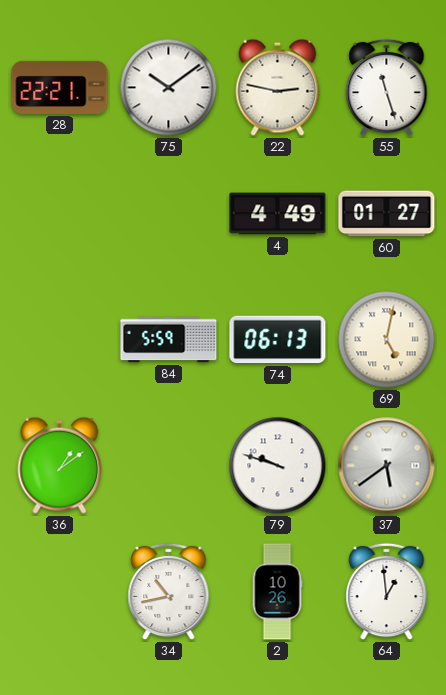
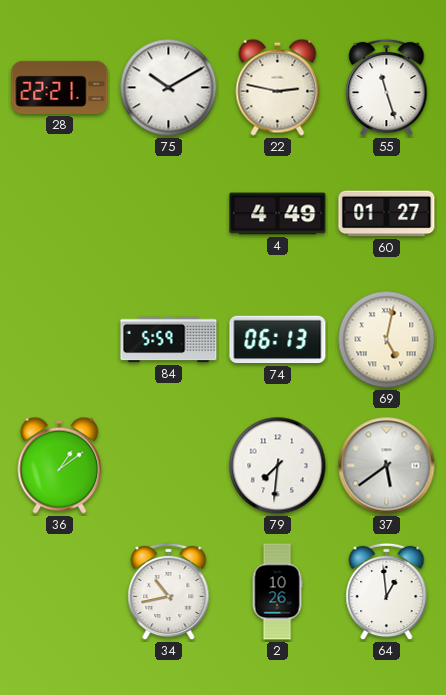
75: 10:09 -> 10:10
79: 9:48 -> 7:31
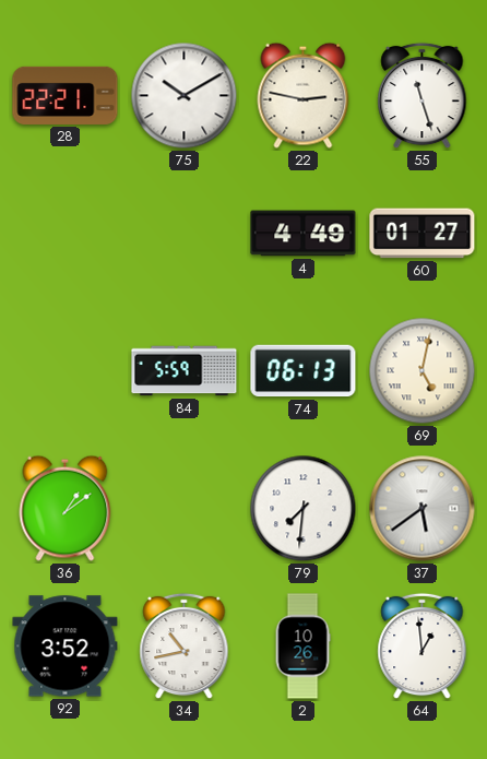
92: none -> 3:52
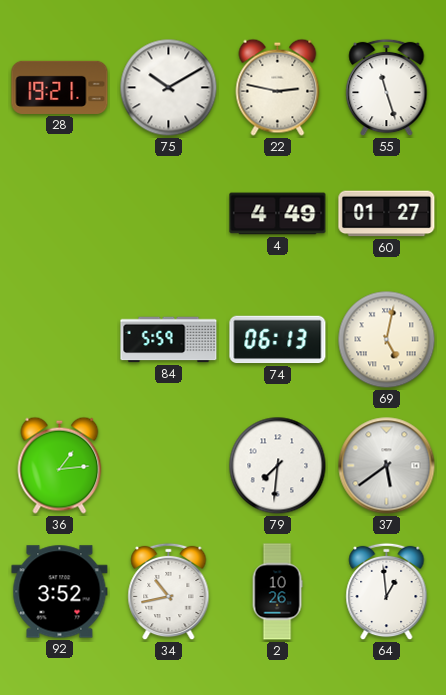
28: 22:21 -> 19:21
36: 1:09 -> 1:14
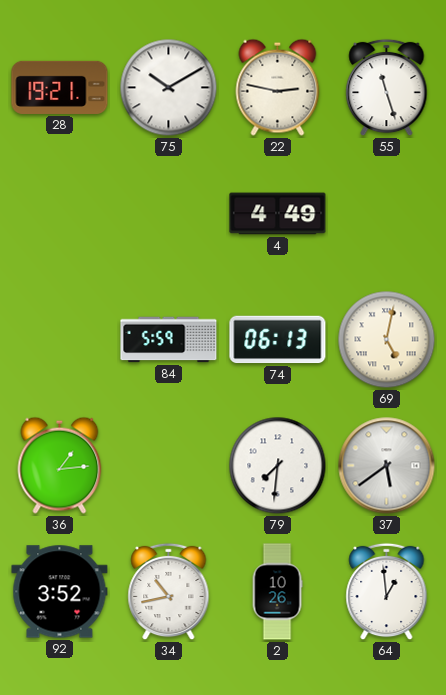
60: 01:27 -> none
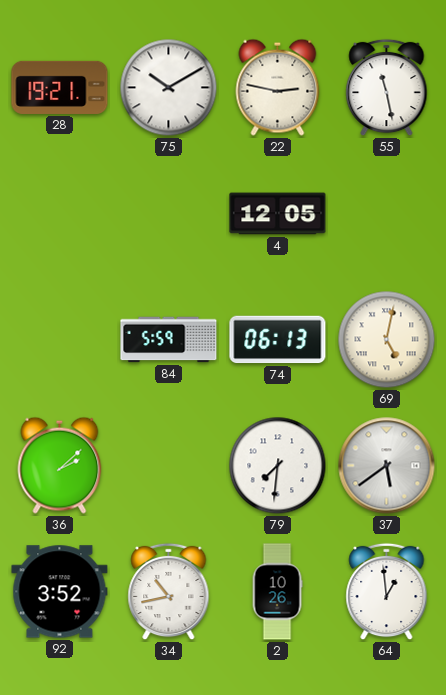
55: 11:27 -> 11:28
4: 4:49 -> 12:05
36: 1:14 -> 2:08
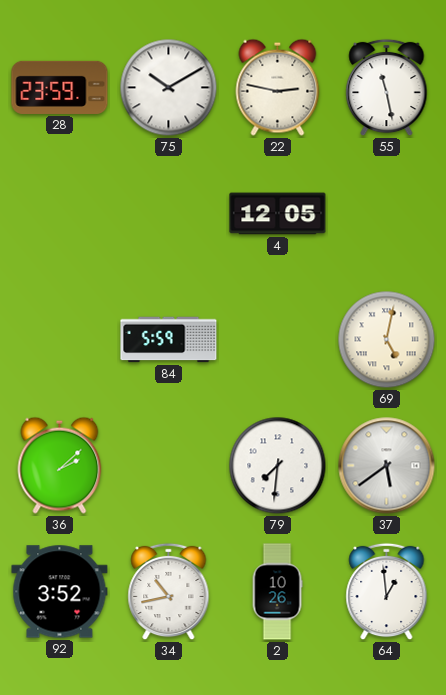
28: 19:21 -> 23:59
74: 06:13 -> none
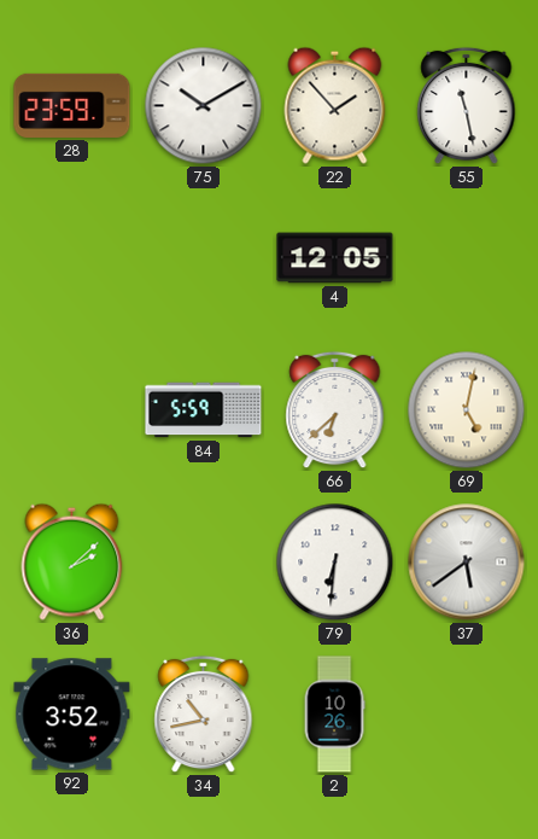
22: 2:47 -> 1:53
66: none -> 6:38
79: 7:31 -> 6:31
64: 12:59 -> none
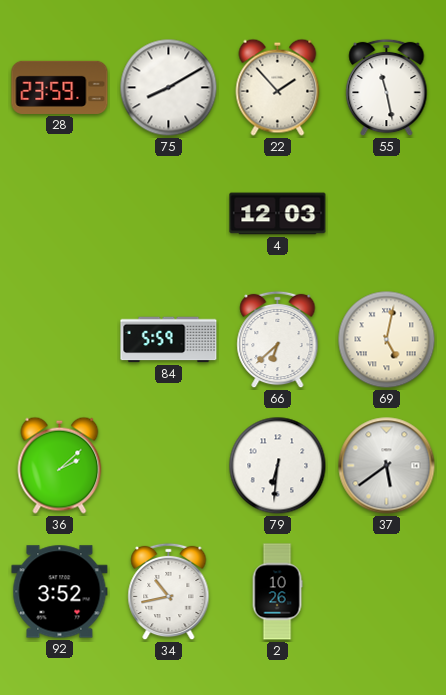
75: 10:10 -> 8:10
4: 12:05 -> 12:03
